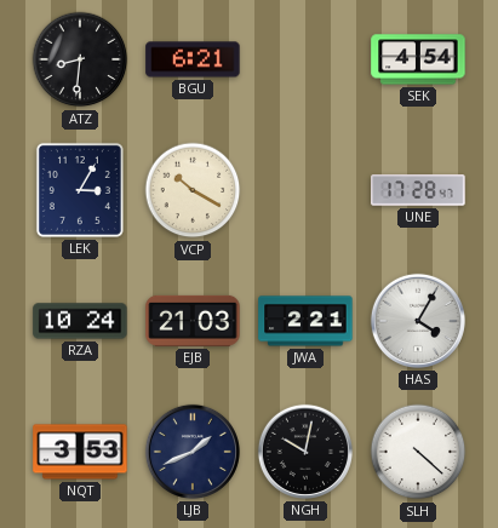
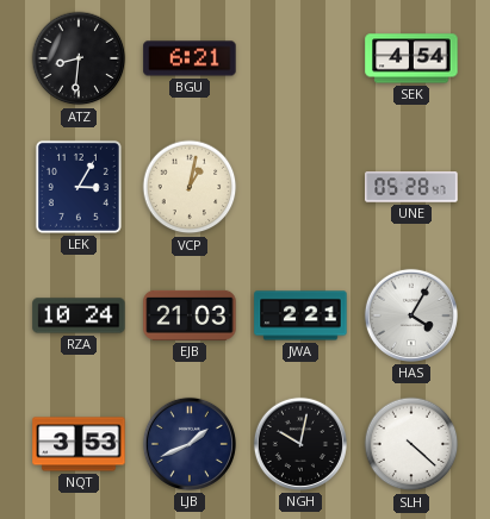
VCP: 10:20 -> 1:02
UNE: 17:28 -> 05:28
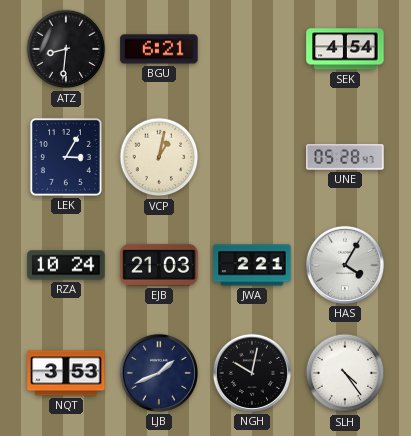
SLH: 4:22 -> 4:24
